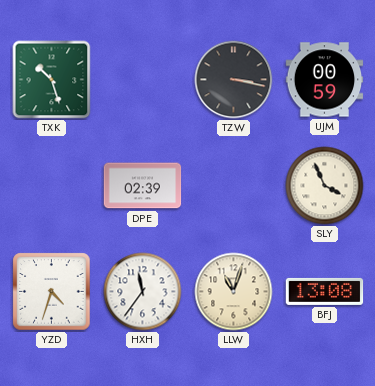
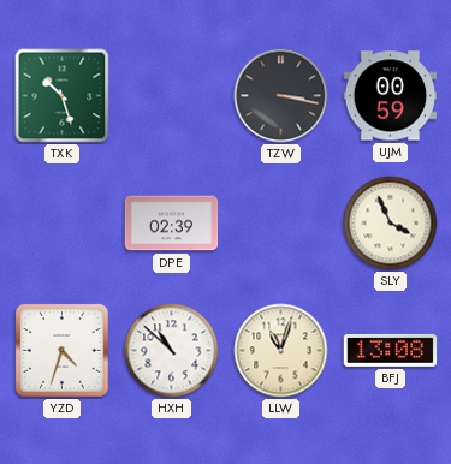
HXH: 11:36 -> 10:52
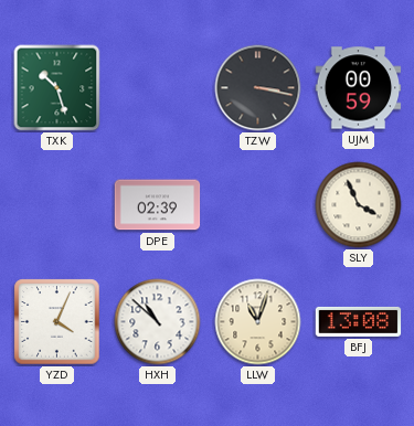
YZD: 4:33 -> 4:04
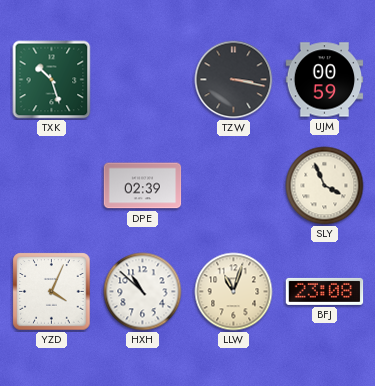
BFJ: 13:08 -> 23:08
